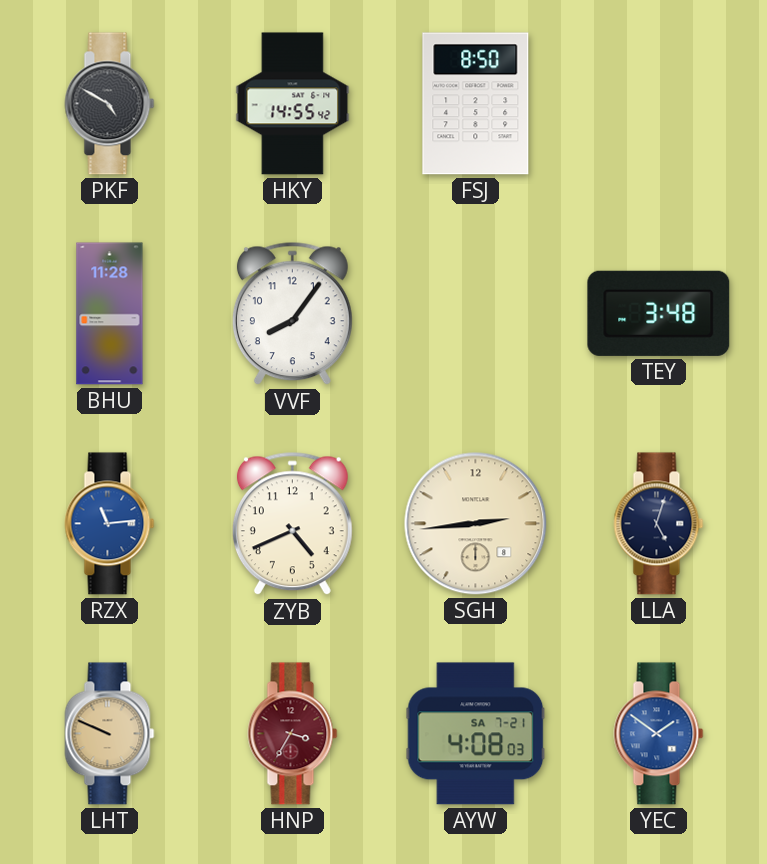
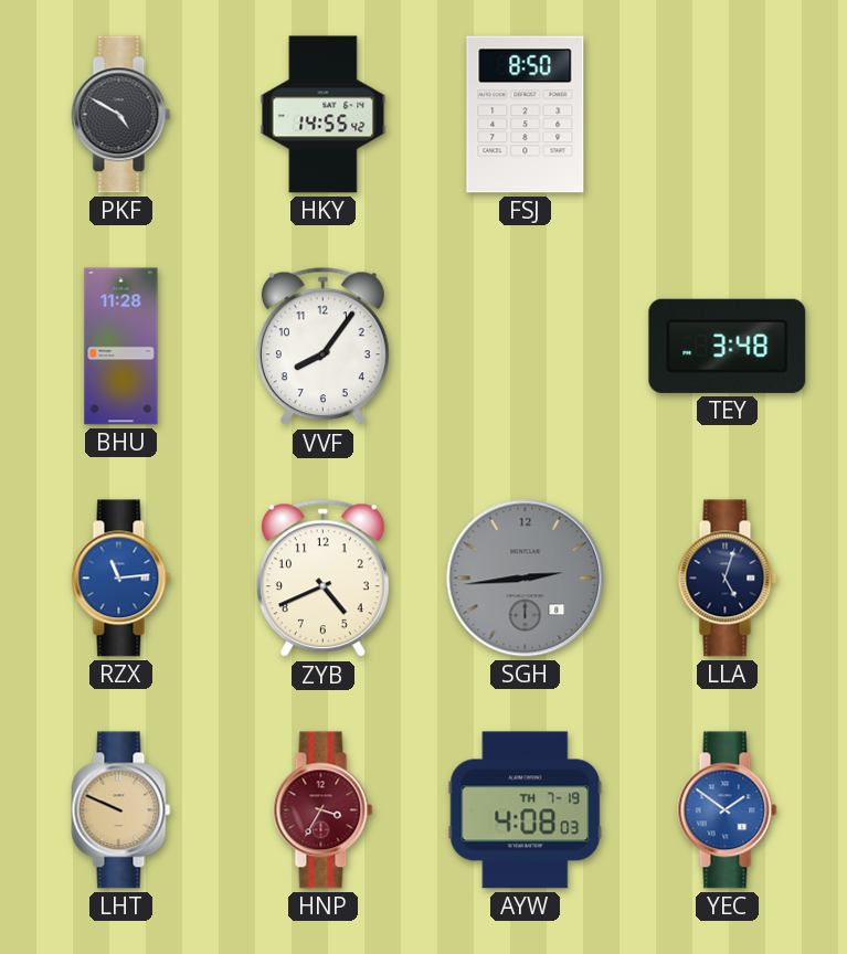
SGH dial: cream -> grey
AYW date: SA 7-21 -> TH 7-19
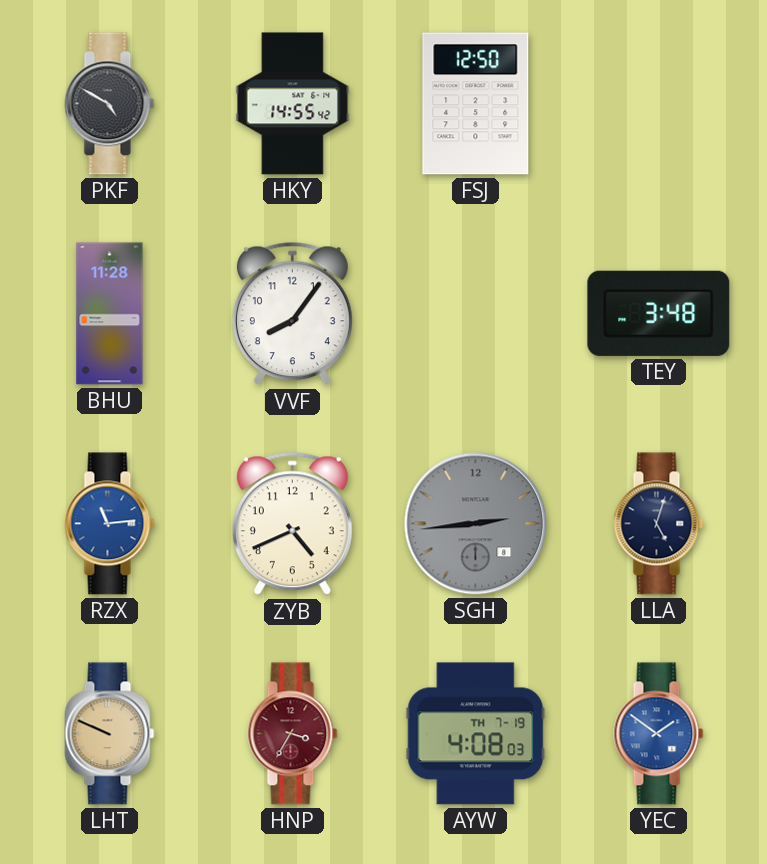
FSJ: 8:50 -> 12:50
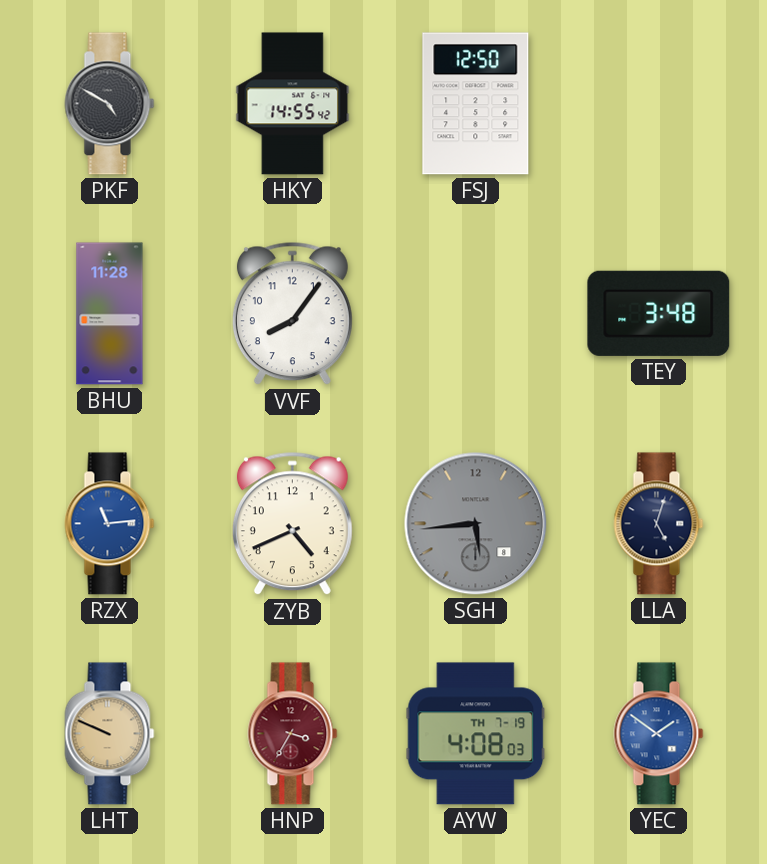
SGH: 2:44 -> 5:44
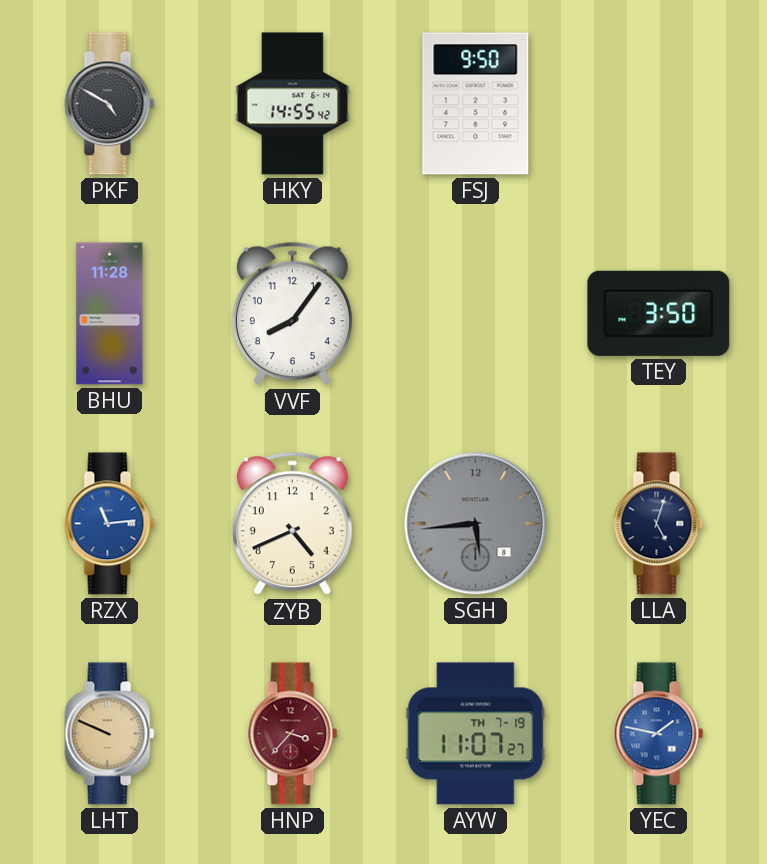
FSJ: 12:50 -> 9:50
TEY: 3:48 -> 3:50
HNP: 3:35 -> 3:37
AYW: 4:08 -> 11:07
YEC: 1:51 -> 1:47
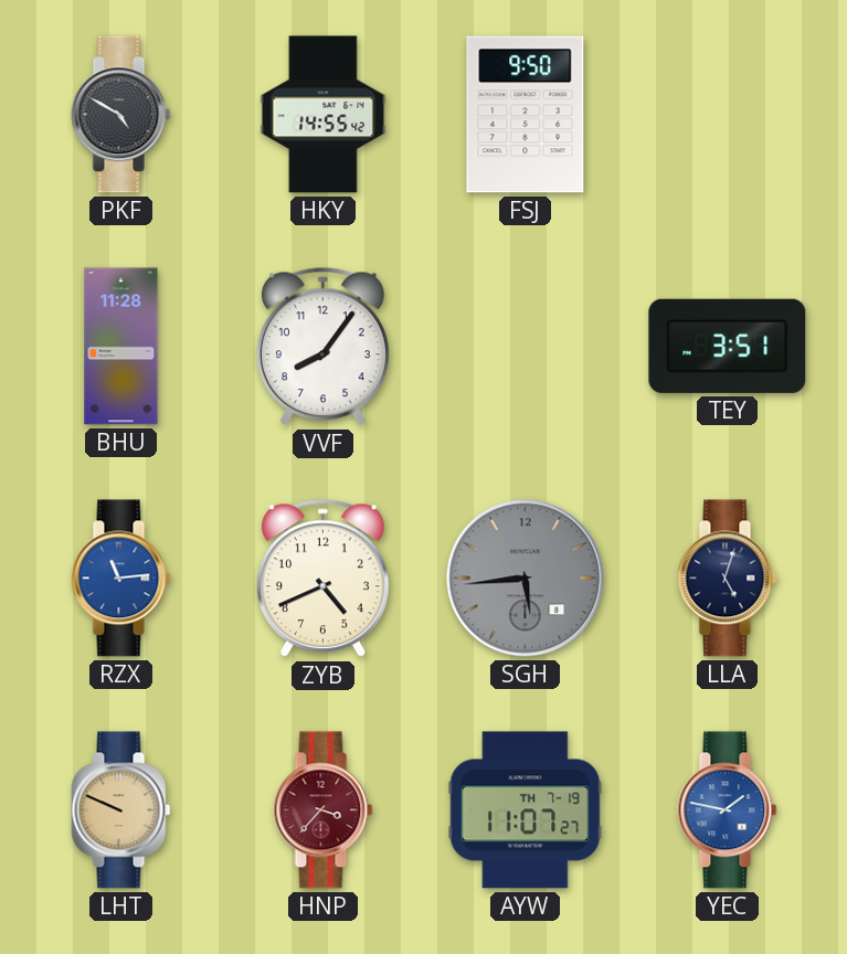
TEY: 3:50 -> 3:51
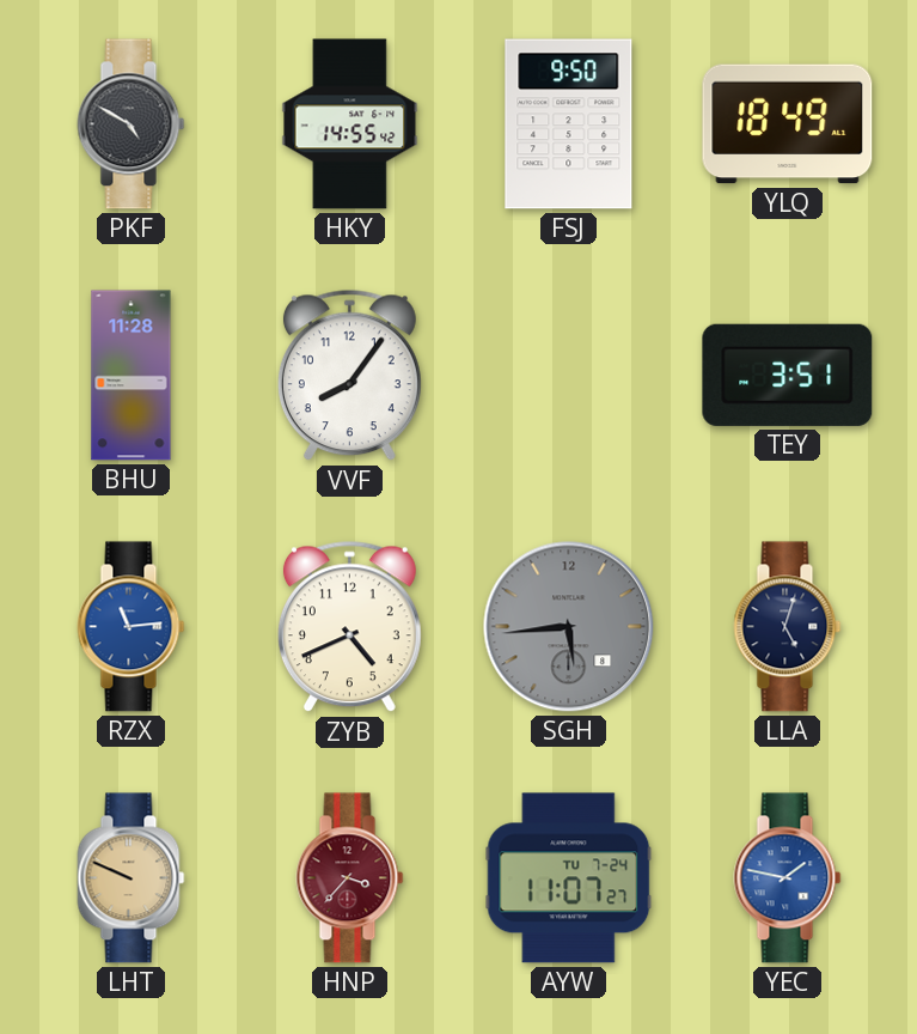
YLQ: none -> 18:49
AYW date: TH 7-19 -> TU 7-24
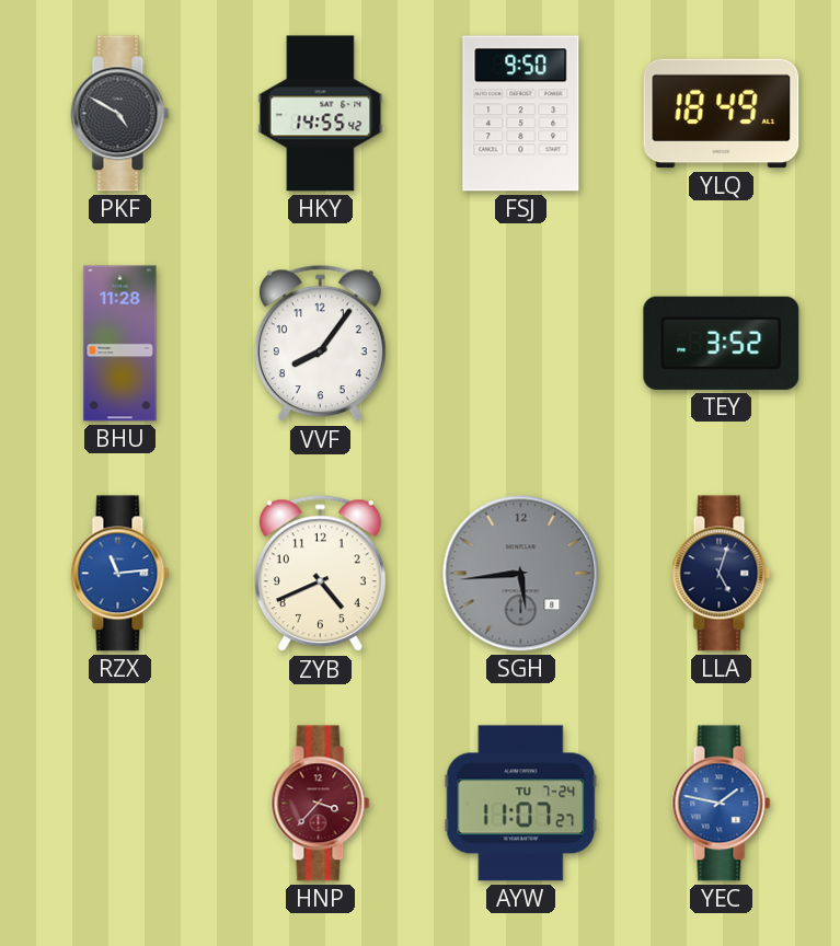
TEY: 3:51 -> 3:52
LHT: 9:49 -> none
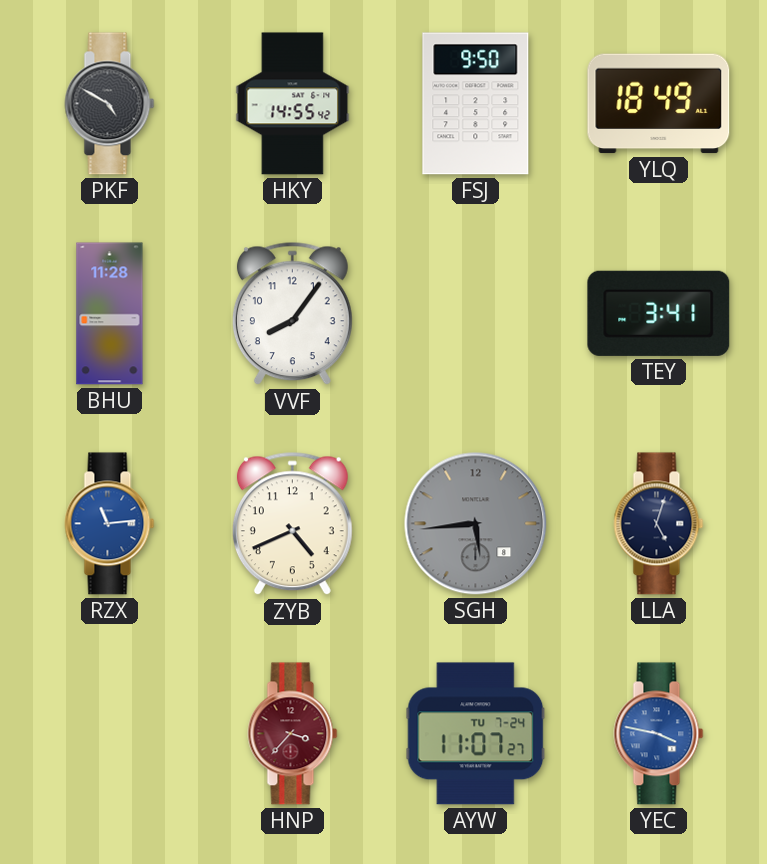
TEY: 3:52 -> 3:41
YEC: 1:47 -> 3:47
